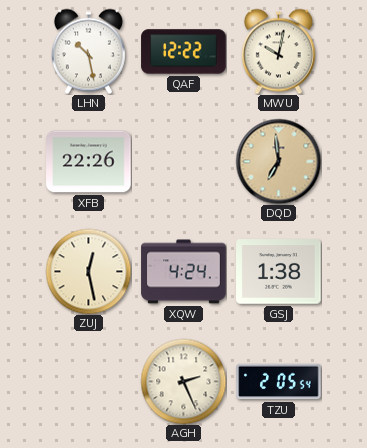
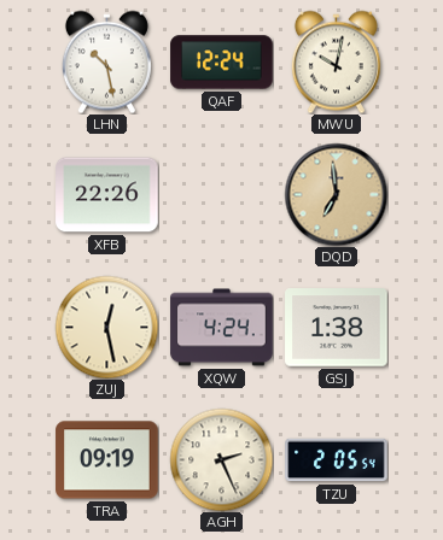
QAF: 12:22 -> 12:24
TRA: none -> 09:19
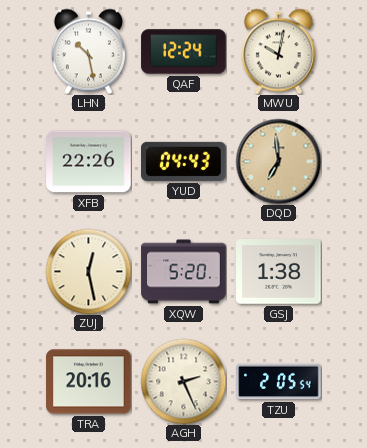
YUD: none -> 04:43
XQW: 4:24 -> 5:20
TRA: 09:19 -> 20:16
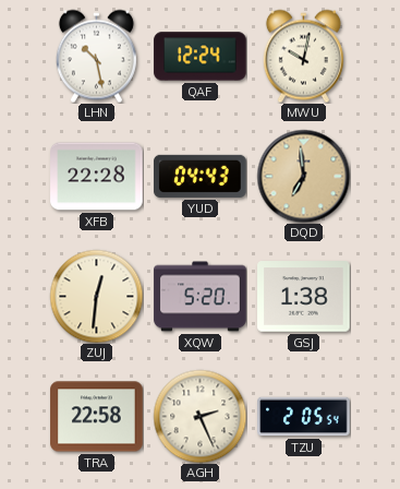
XFB: 22:26 -> 22:28
ZUJ: 12:28 -> 12:31
TRA: 20:16 -> 22:58
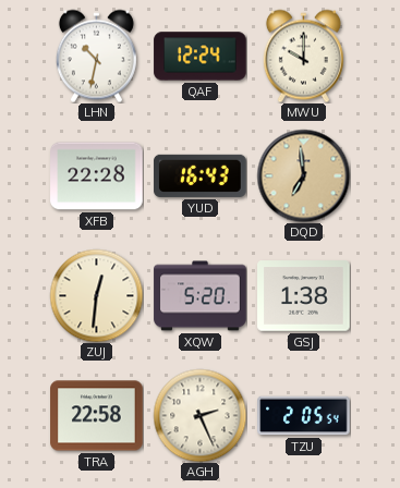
LHN: 10:28 -> 10:32
MWU: 10:02 -> 10:00
YUD: 04:43 -> 16:43
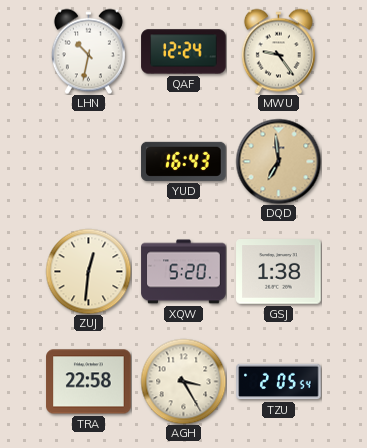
MWU: 10:00 -> 9:24
XFB: 22:28 -> none
AGH: 2:26 -> 3:25
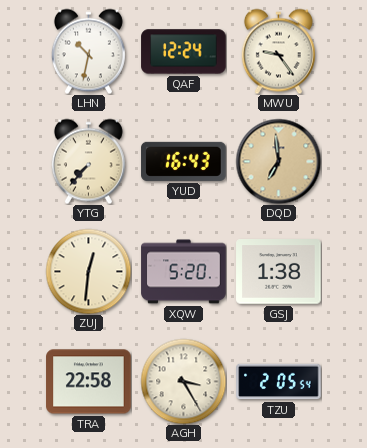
YTG: none -> 7:37
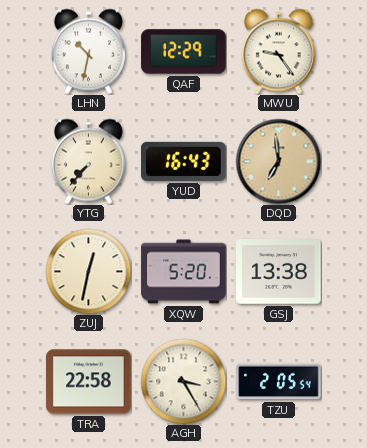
QAF: 12:24 -> 12:29
ZUJ: 12:31 -> 12:32
GSJ: 1:38 -> 13:38
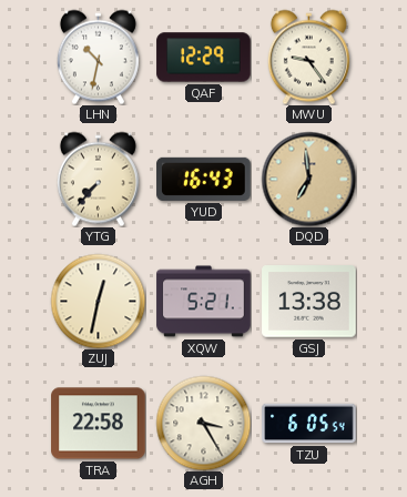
XQW: 5:20 -> 5:21
TZU: 2:05 -> 6:05
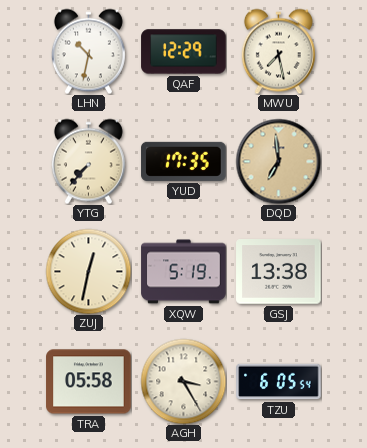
MWU: 9:24 -> 7:28
YUD: 16:43 -> 17:35
XQW: 5:21 -> 5:19
TRA: 22:58 -> 05:58
